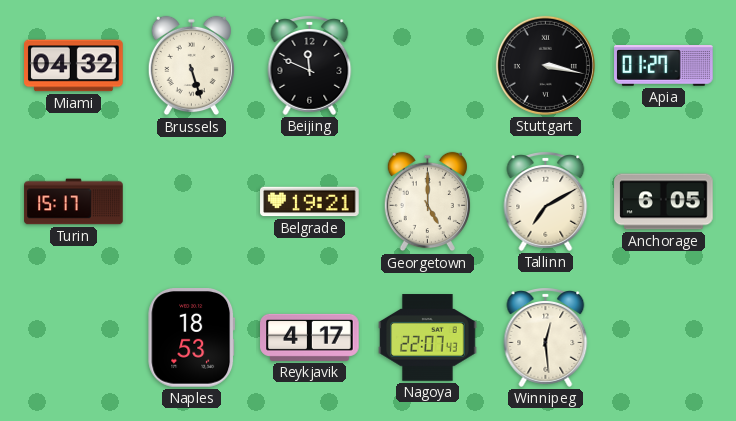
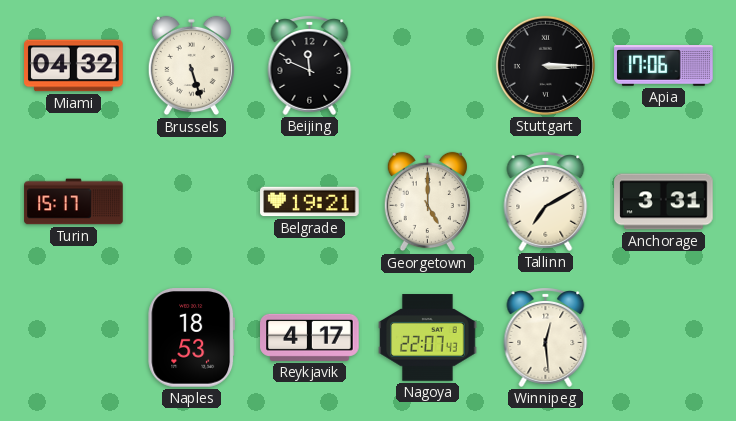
Stuttgart: 3:17 -> 3:15
Apia: 01:27 -> 17:06
Anchorage: 6:05 -> 3:31
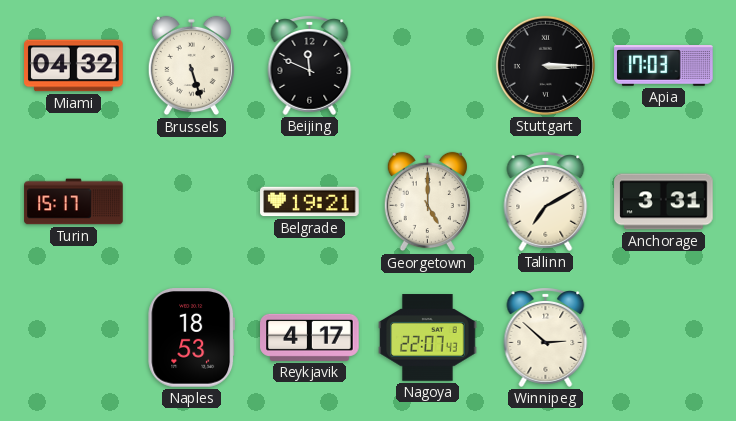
Apia: 17:06 -> 17:03
Winnipeg: 12:29 -> 2:52
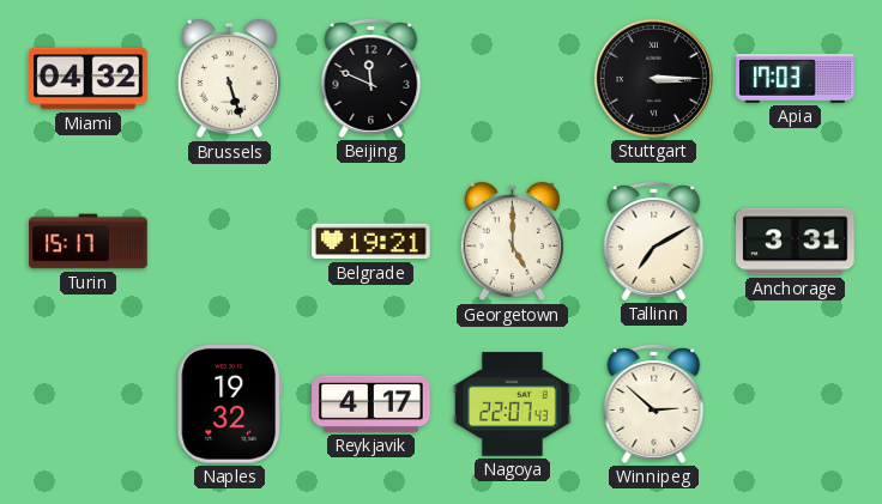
Naples: 18:53 -> 19:32
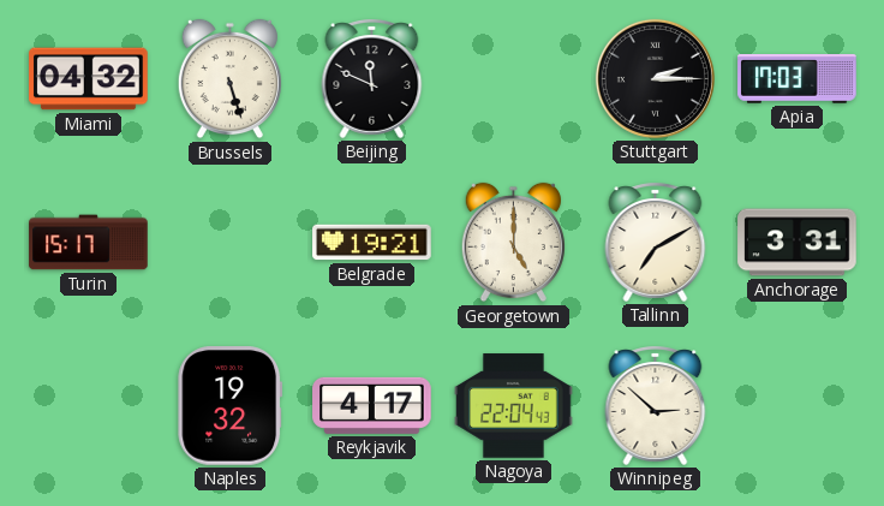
Stuttgart: 3:15 -> 2:15
Nagoya: 22:07 -> 22:04
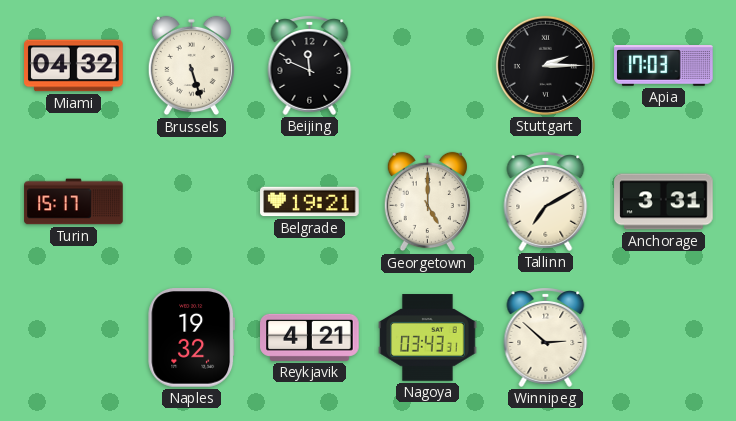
Reykjavik: 4:17 -> 4:21
Nagoya: 22:04 -> 03:43
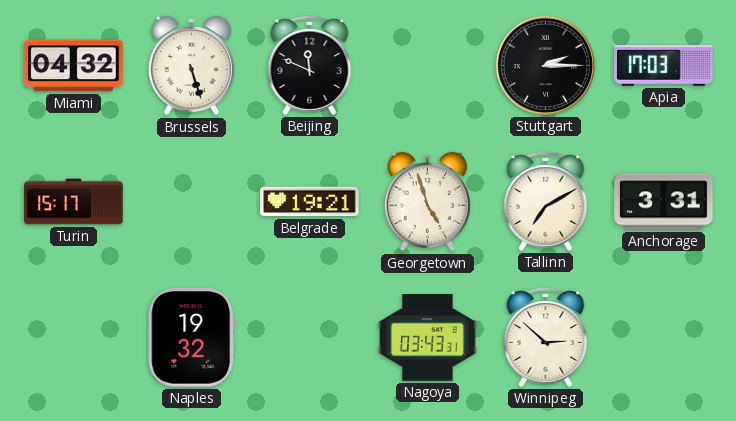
Georgetown: 5:00 -> 4:57
Reykjavik: 4:21 -> none
